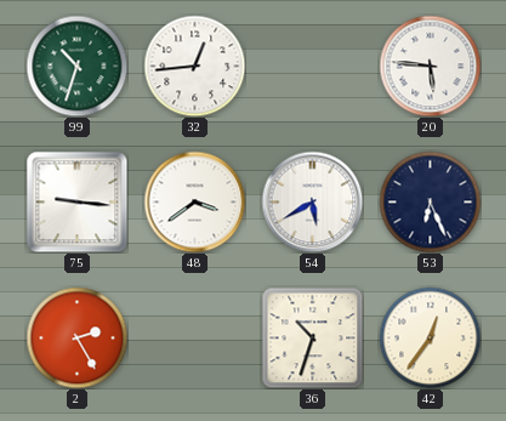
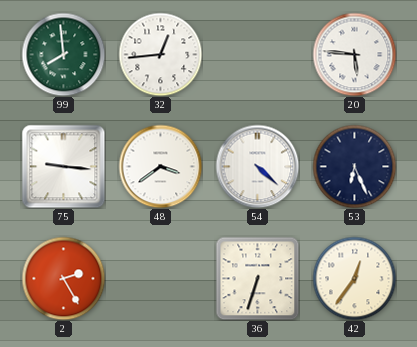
99: 10:33 -> 7:59
54: 5:40 -> 4:22
36: 10:33 -> 6:33
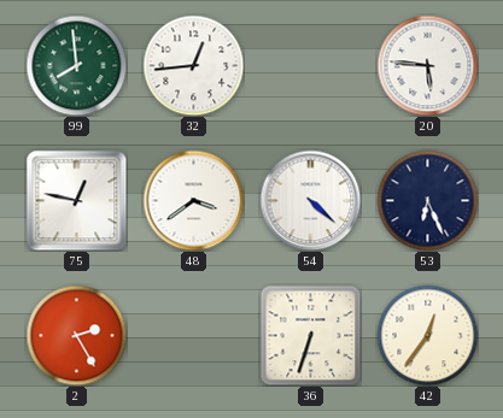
75: 9:16 -> 12:47
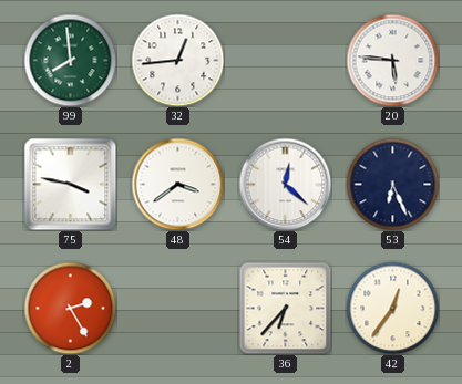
75: 12:47 -> 3:47
54: 4:22 -> 12:22
36: 6:33 -> 6:37
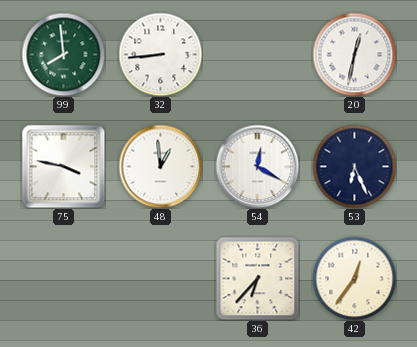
32: 12:44 -> 8:44
20: 5:46 -> 12:32
48: 3:39 -> 12:59
54: 12:22 -> 12:20
2: 2:25 -> none
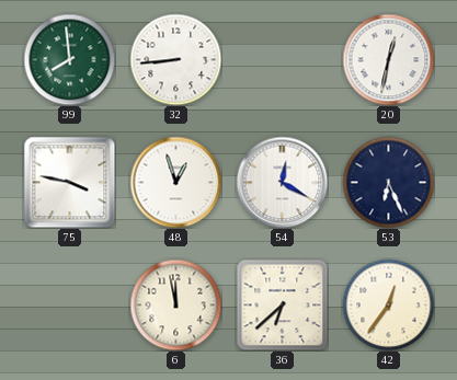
48: 12:59 -> 12:57
6: none -> 11:58
36: 6:37 -> 6:38
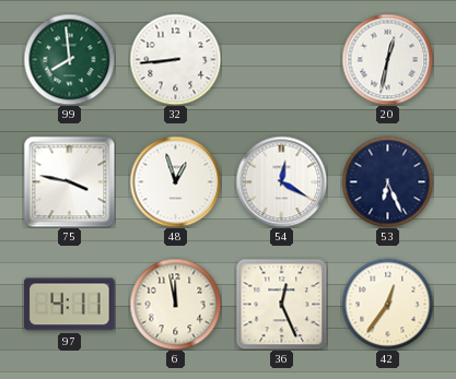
97: none -> 4:11
36: 6:38 -> 12:26
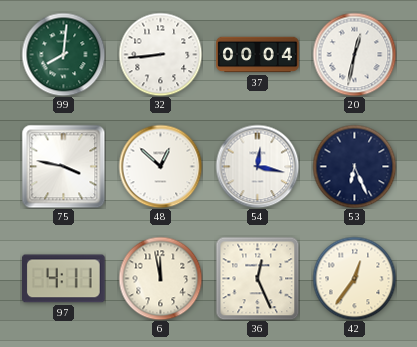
99: 7:59 -> 8:01
37: none -> 00:04
48: 12:57 -> 12:52
54: 12:20 -> 12:17
